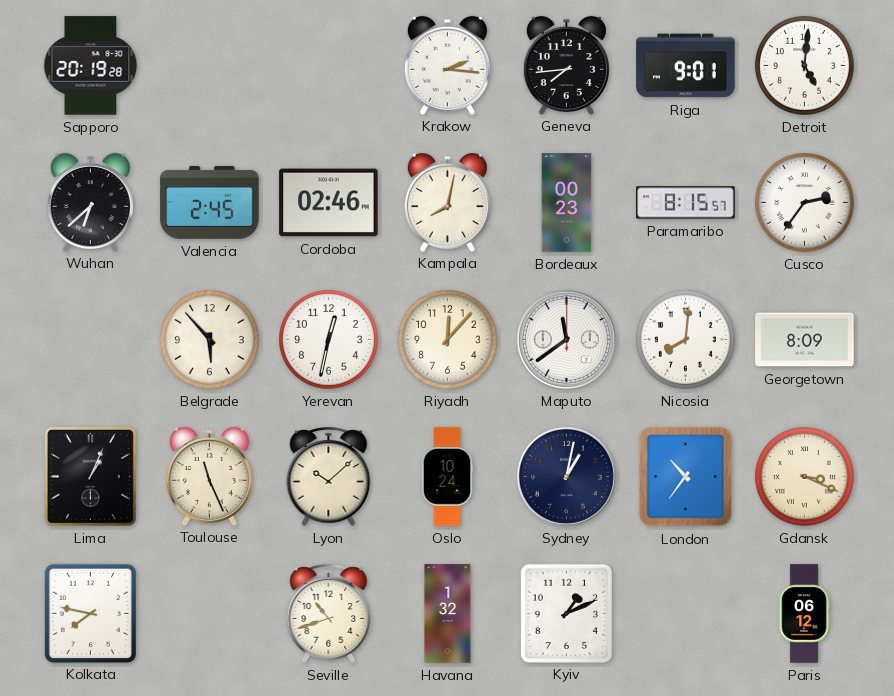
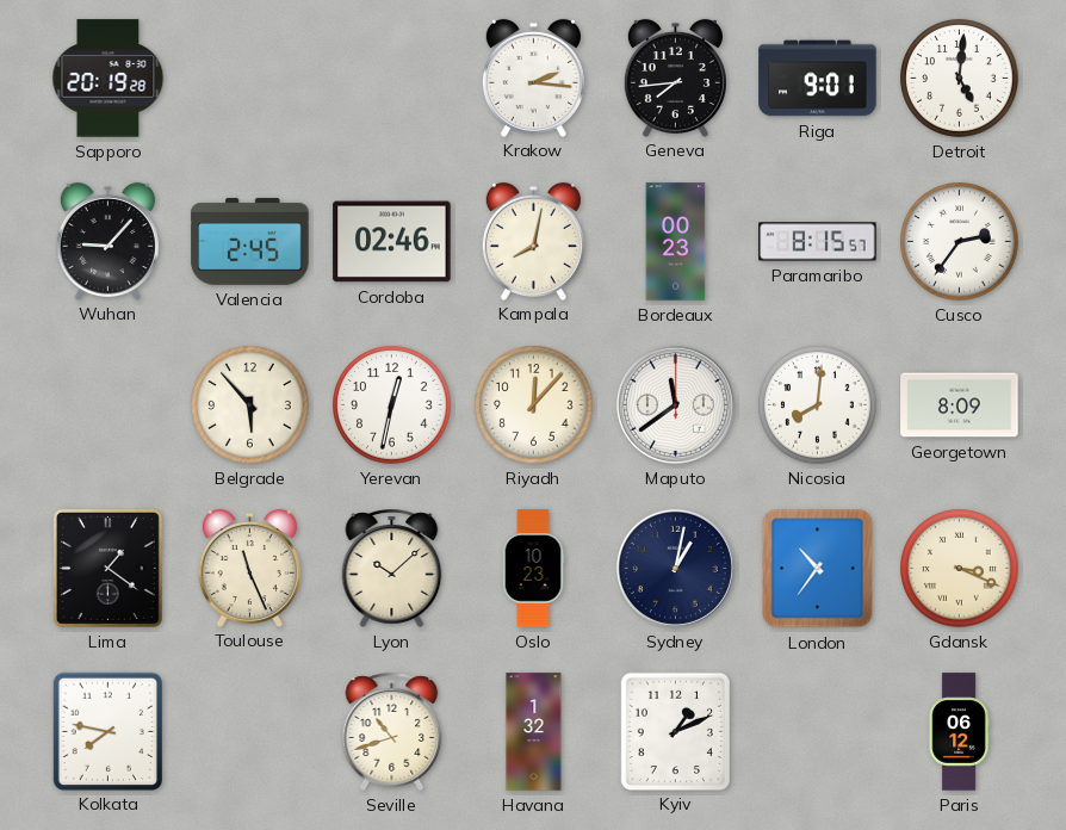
Wuhan: 6:38 -> 9:07
Lima: 1:04 -> 1:21
Oslo: 10:24 -> 10:23
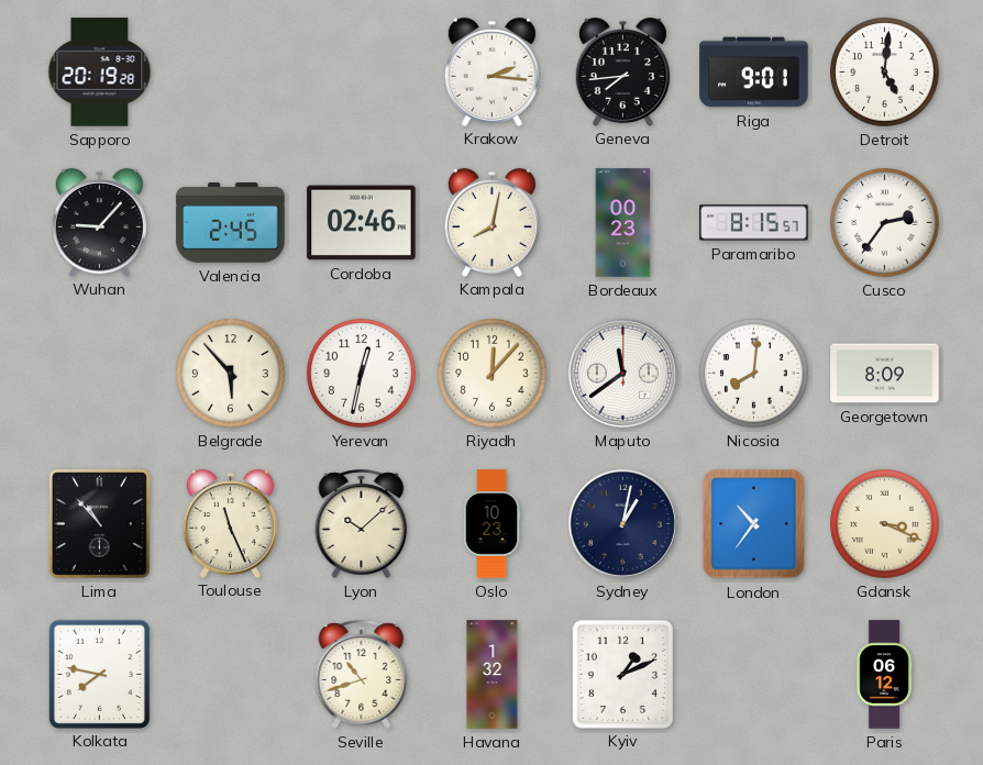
Lima: 1:21 -> 10:53
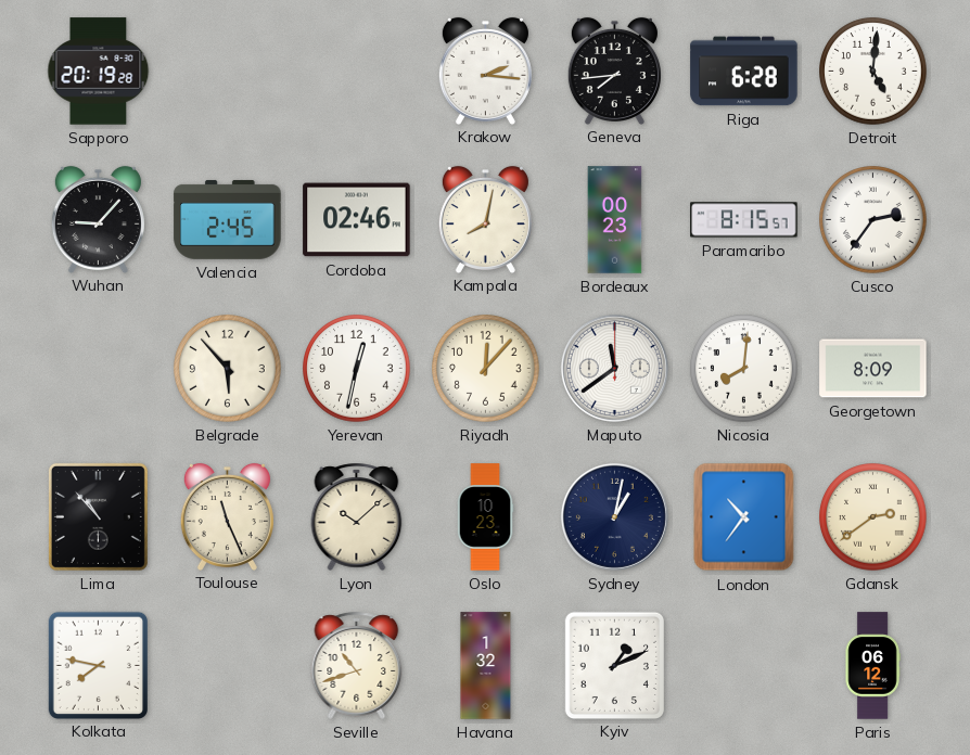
Riga: 9:01 -> 6:28
Gdansk: 3:19 -> 2:39
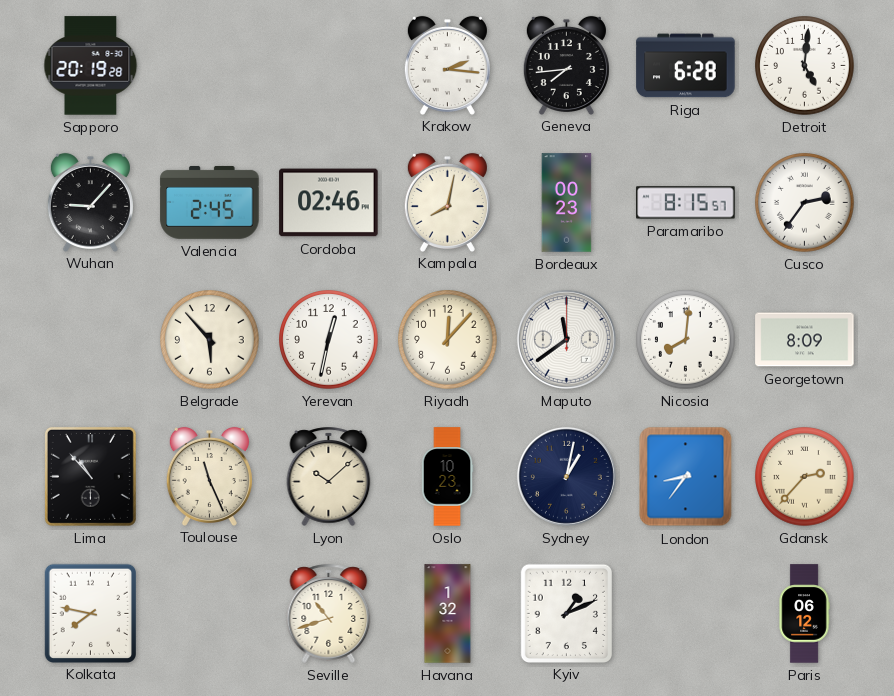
London: 10:36 -> 8:36
Gdansk: 2:39 -> 2:37
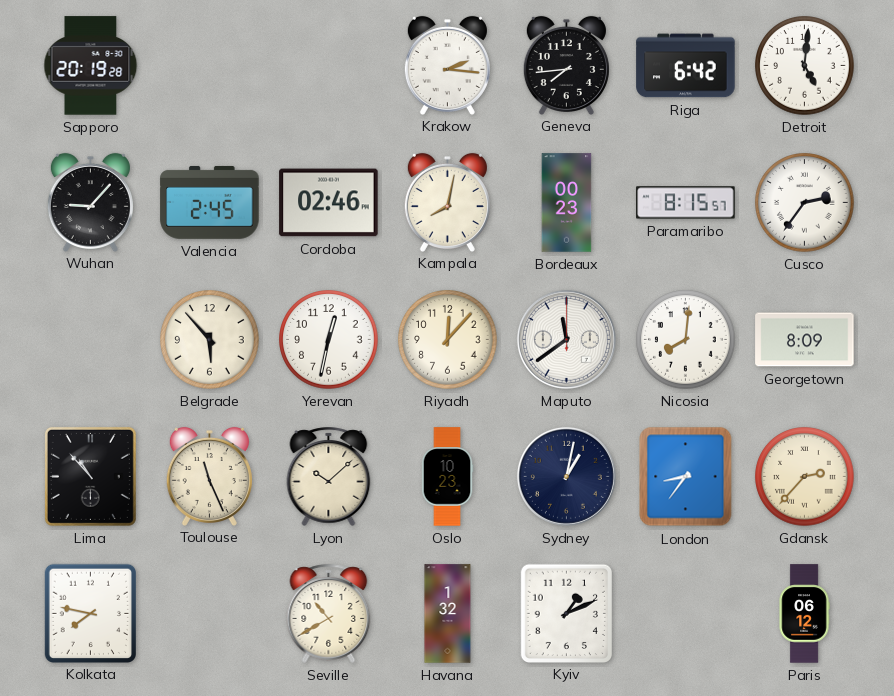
Riga: 6:28 -> 6:42
Seville: 10:42 -> 10:40
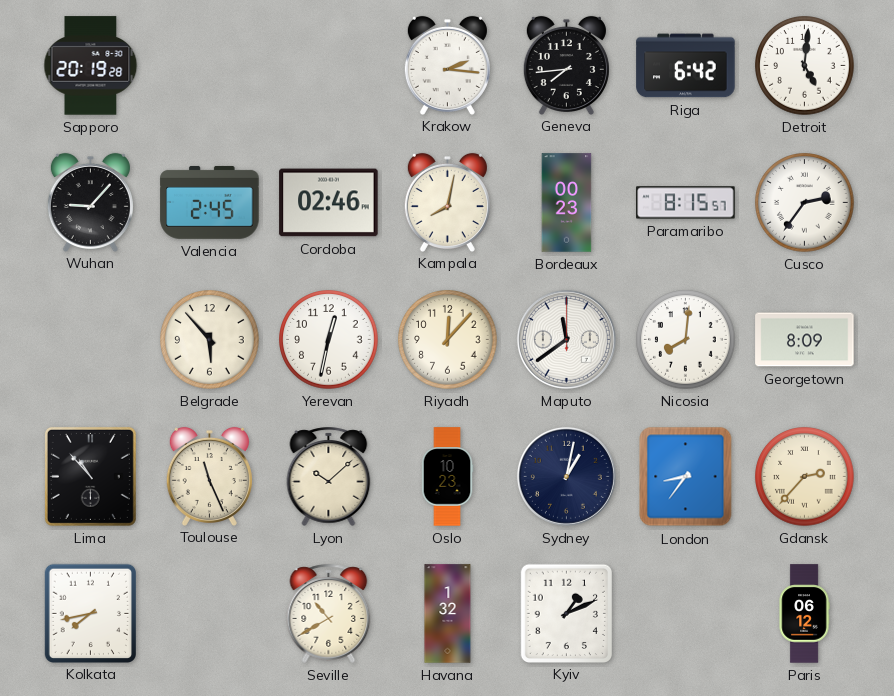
Kolkata: 7:47 -> 7:43
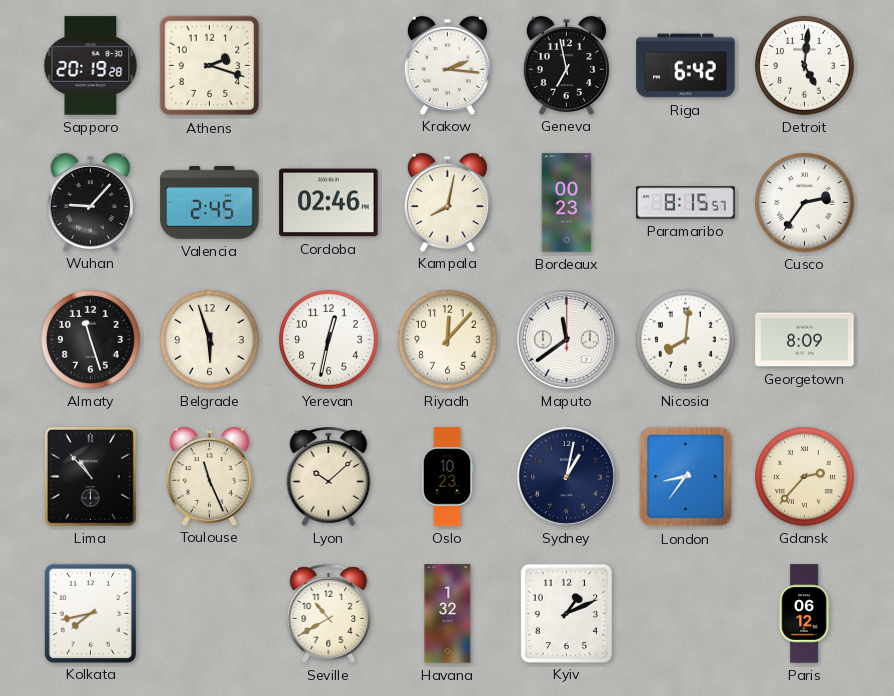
Athens: none -> 2:18
Geneva: 7:44 -> 6:58
Almaty: none -> 11:27
Belgrade: 5:53 -> 5:57
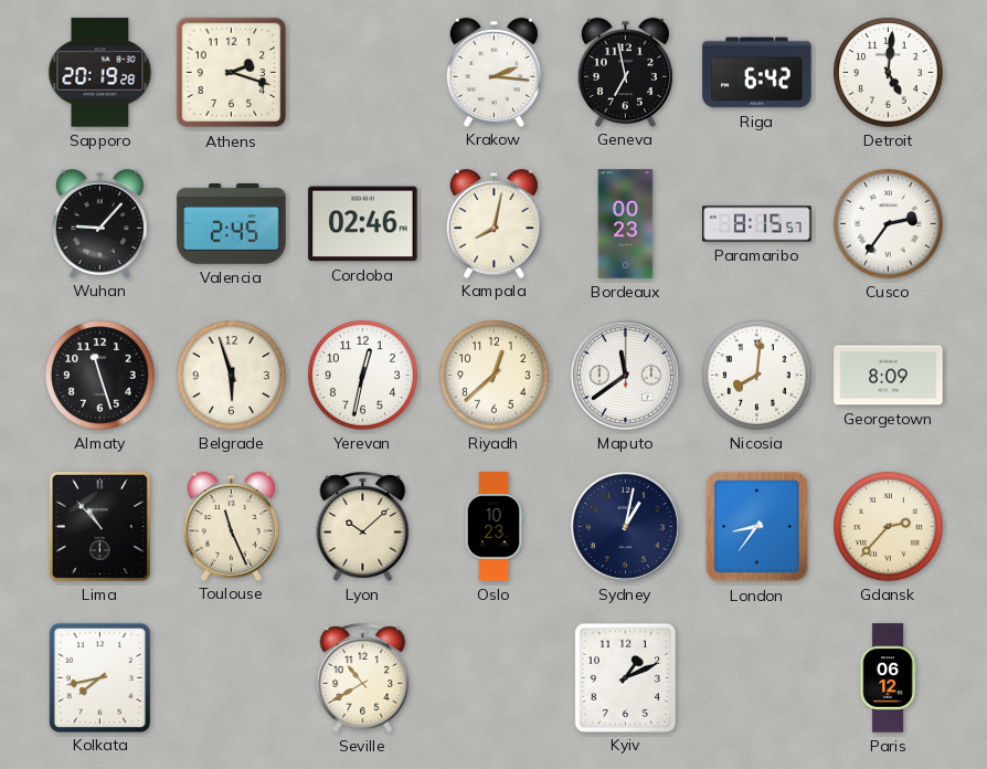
Riyadh: 12:07 -> 12:38
Havana: 1:32 -> none
